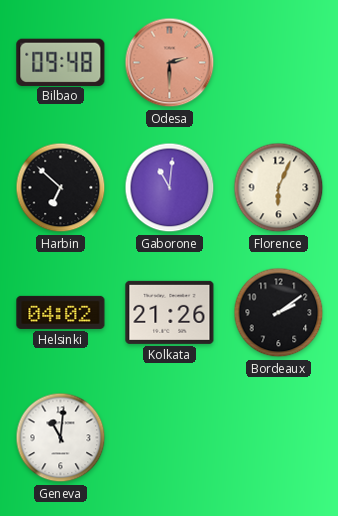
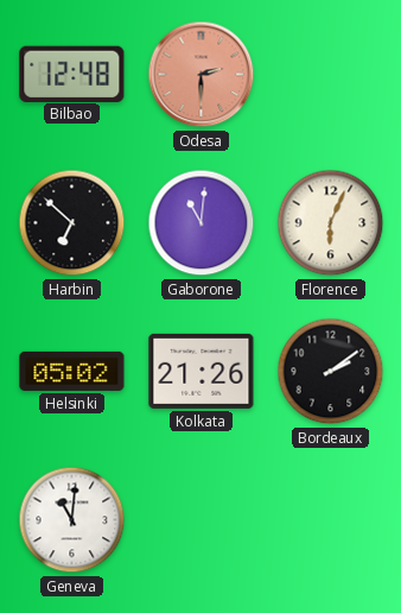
Bilbao: 09:48 -> 12:48
Helsinki: 04:02 -> 05:02
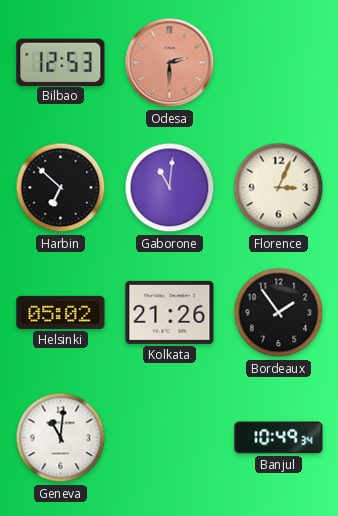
Bilbao: 12:48 -> 12:53
Florence: 6:04 -> 3:04
Bordeaux: 2:09 -> 1:54
Banjul: none -> 10:49
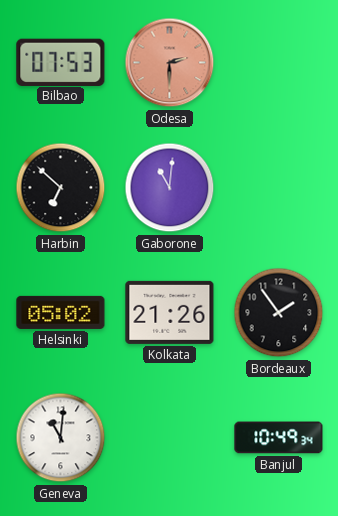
Bilbao: 12:53 -> 07:53
Florence: 3:04 -> none
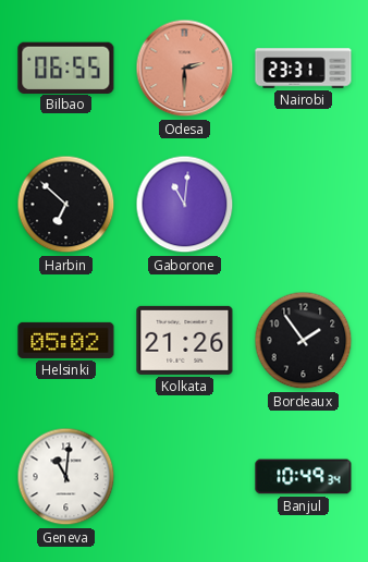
Bilbao: 07:53 -> 06:55
Nairobi: none -> 23:31
